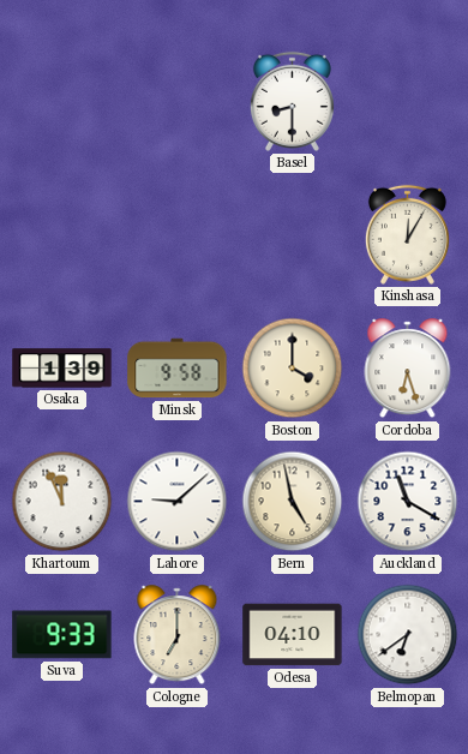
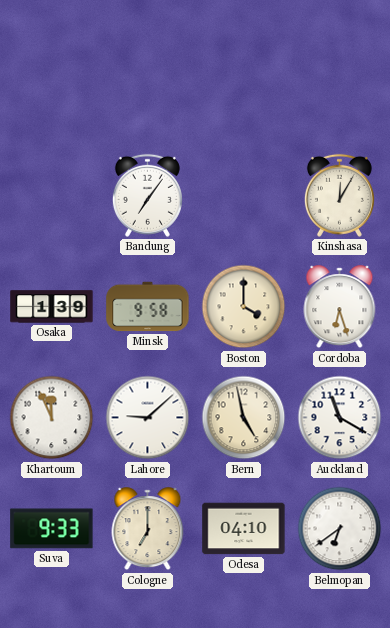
Basel: 8:30 -> none
Bandung: none -> 7:06
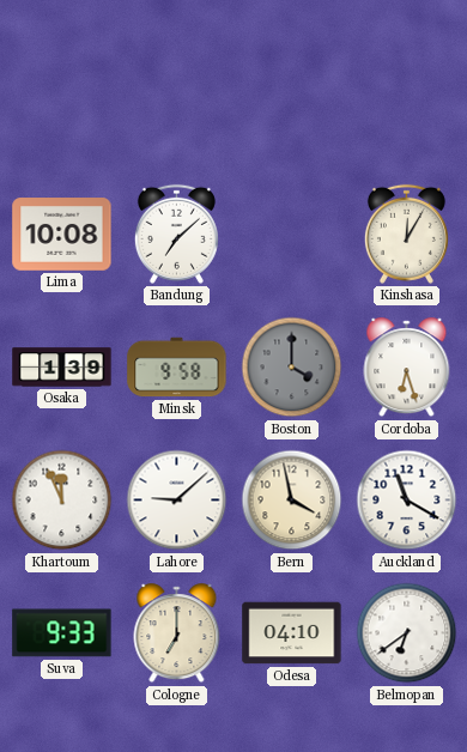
Lima: none -> 10:08
Bandung: 7:06 -> 7:08
Boston dial: cream -> grey
Bern: 4:58 -> 3:58
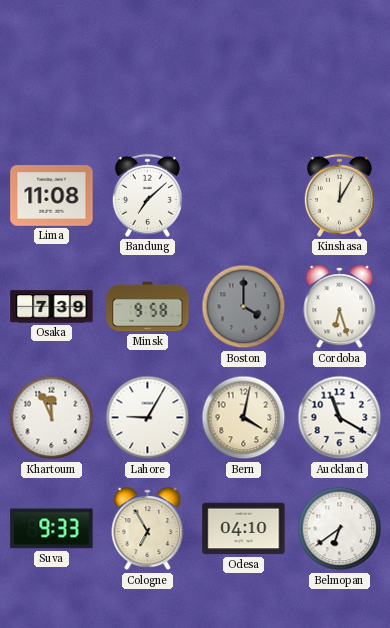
Lima: 10:08 -> 11:08
Osaka: 1:39 -> 7:39
Lahore: 9:08 -> 9:05
Bern: 3:58 -> 4:02
Cologne: 7:00 -> 6:55
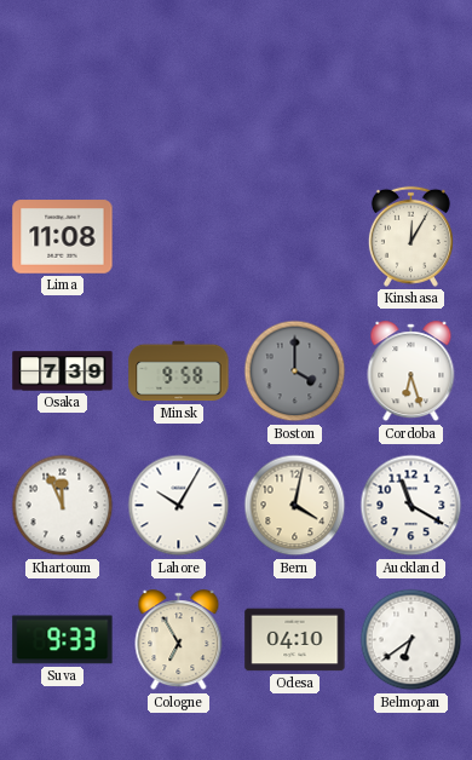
Bandung: 7:08 -> none
Lahore: 9:05 -> 10:05
